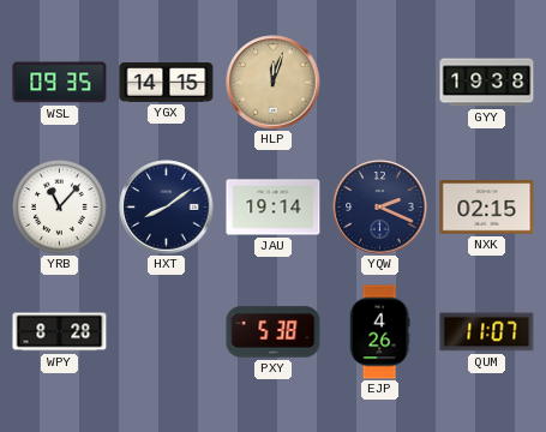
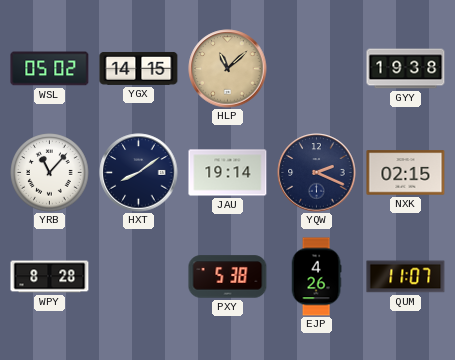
WSL: 09:35 -> 05:02
HLP: 12:03 -> 11:08
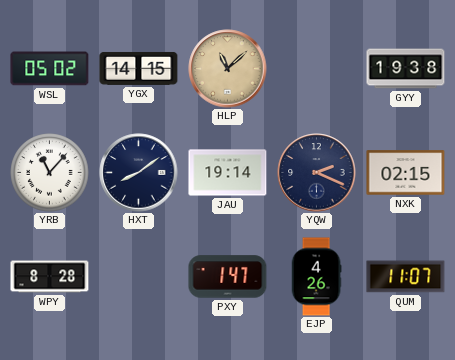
PXY: 5:38 -> 1:47
